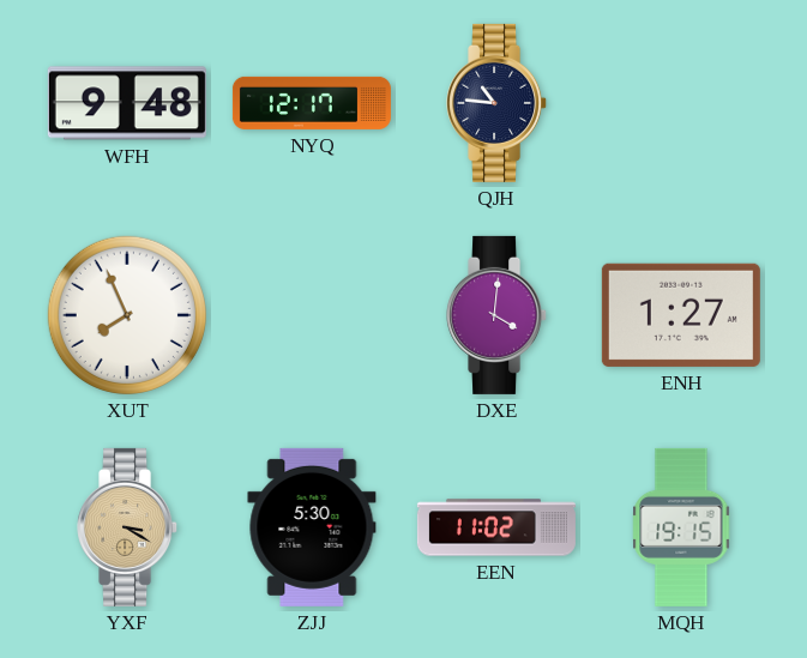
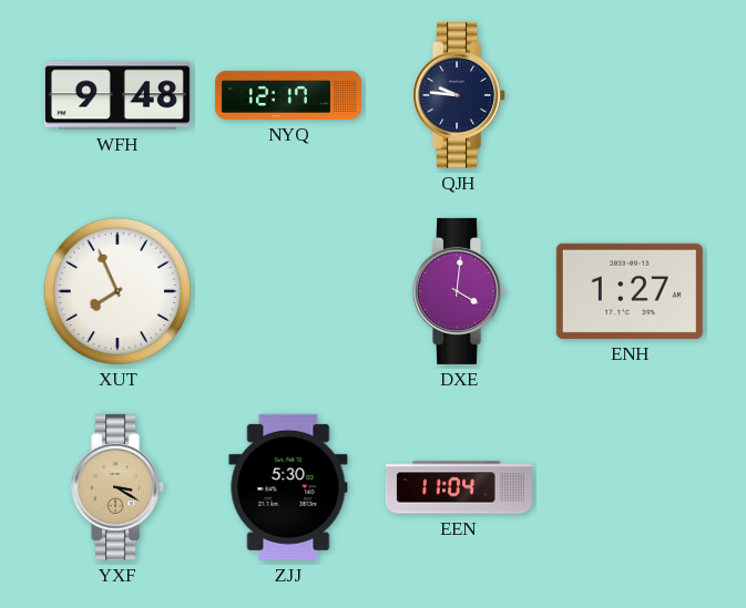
QJH: 10:46 -> 9:46
EEN: 11:02 -> 11:04
MQH: 19:15 -> none
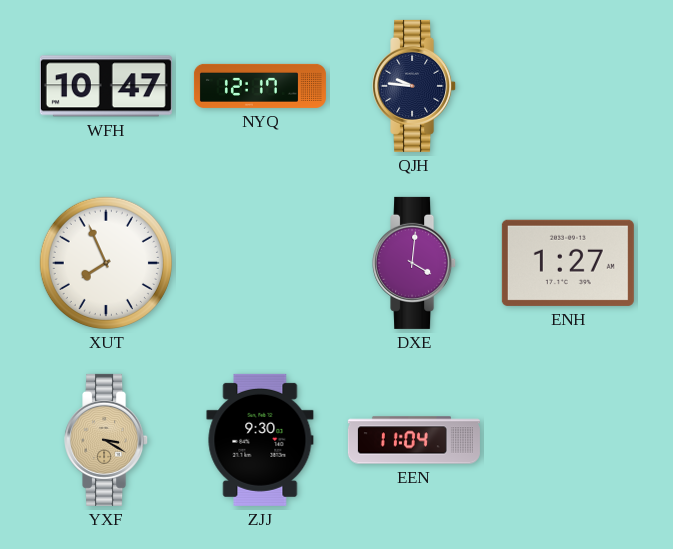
WFH: 9:48 -> 10:47
ZJJ: 5:30 -> 9:30
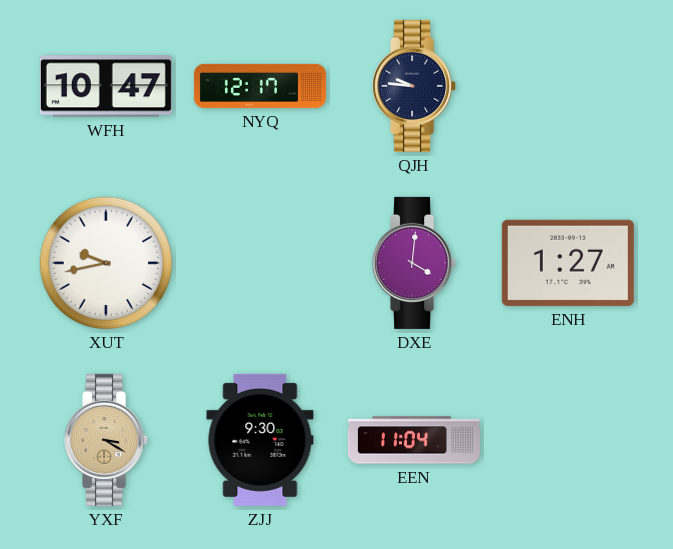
XUT: 7:56 -> 9:43
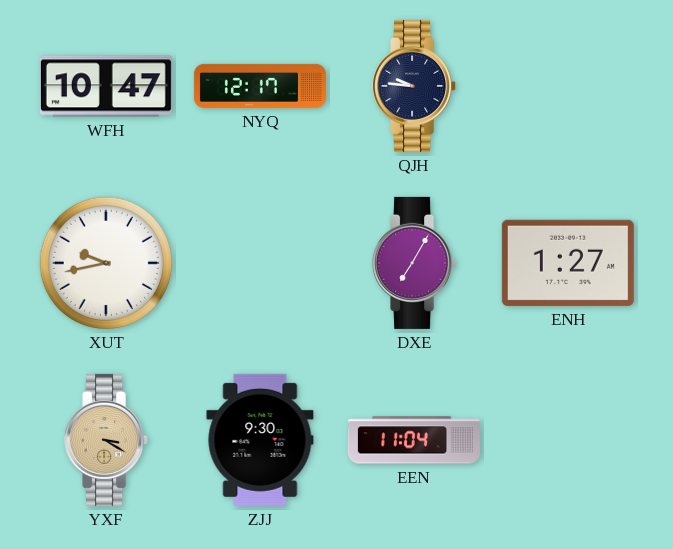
DXE: 4:01 -> 7:05
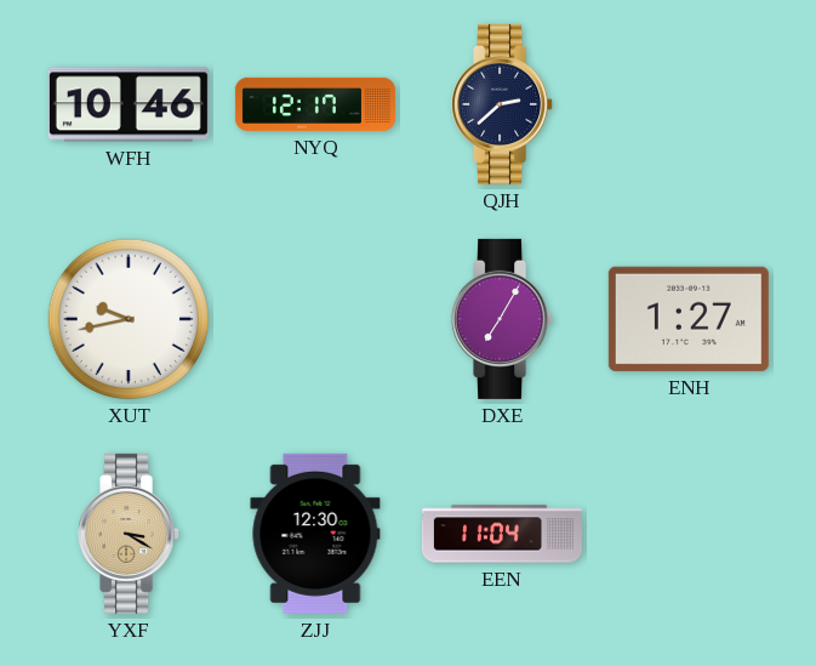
WFH: 10:47 -> 10:46
QJH: 9:46 -> 2:38
ZJJ: 9:30 -> 12:30
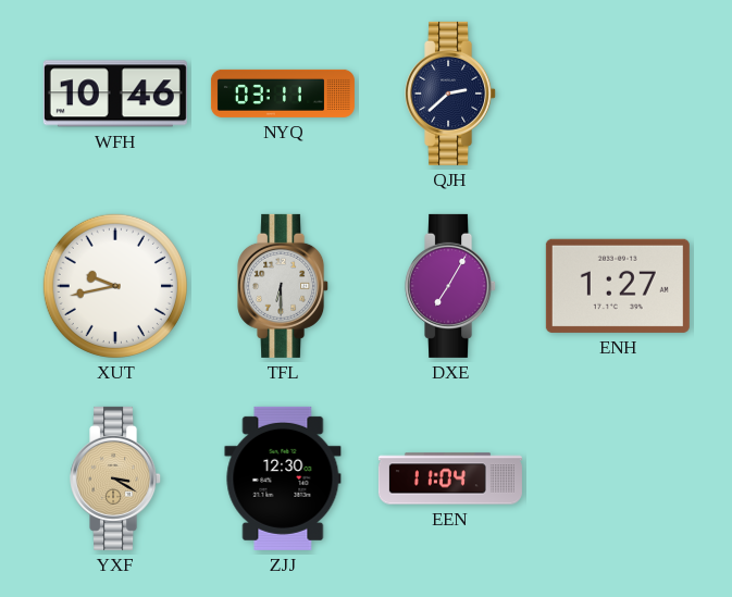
NYQ: 12:17 -> 03:11
TFL: none -> 6:30
